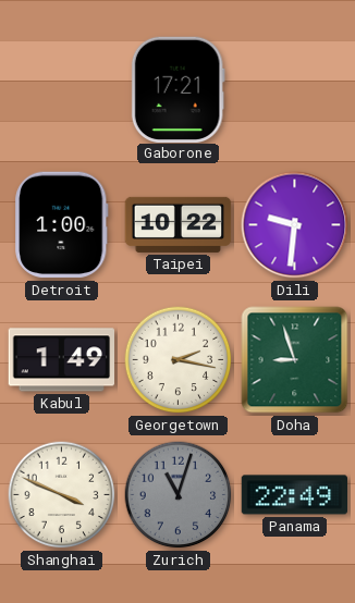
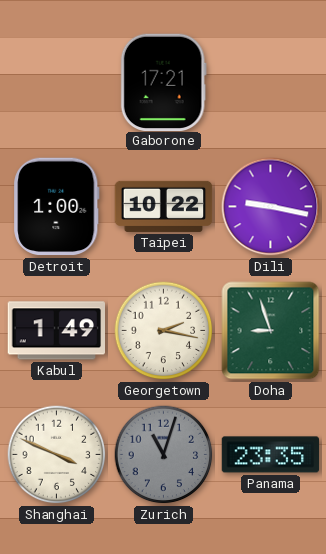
Dili: 9:31 -> 9:17
Panama: 22:49 -> 23:35
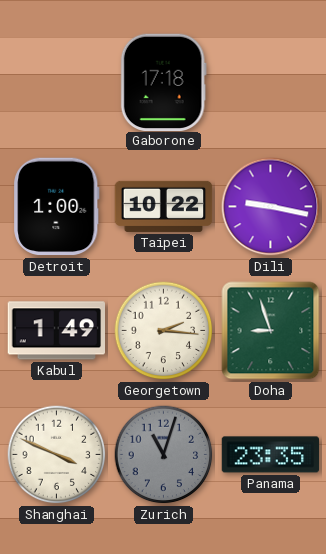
Gaborone: 17:21 -> 17:18
Georgetown: 2:17 -> 2:16
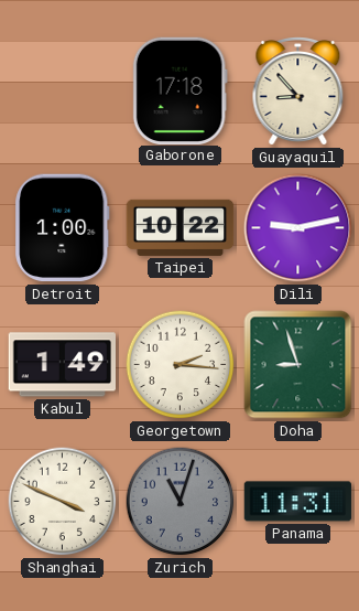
Guayaquil: none -> 8:53
Dili: 9:17 -> 9:13
Panama: 23:35 -> 11:31
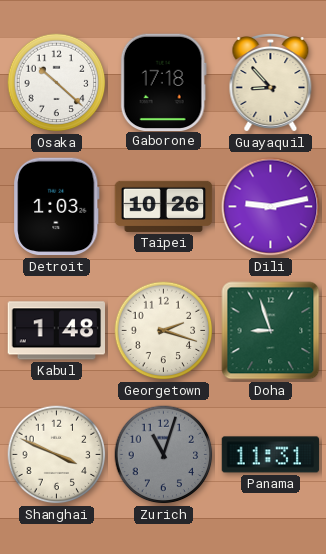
Osaka: none -> 10:22
Detroit: 1:00 -> 1:03
Taipei: 10:22 -> 10:26
Kabul: 1:49 -> 1:48
Georgetown: 2:16 -> 2:18
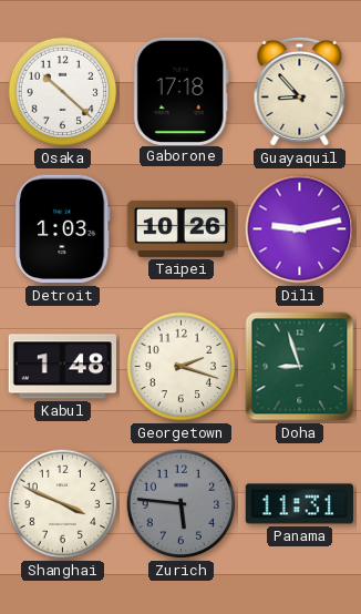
Zurich: 11:03 -> 5:46
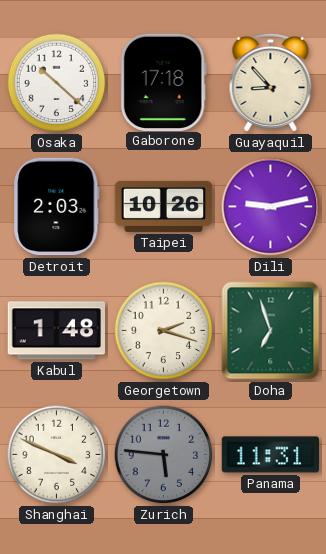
Detroit: 1:03 -> 2:03
Doha: 8:57 -> 6:57
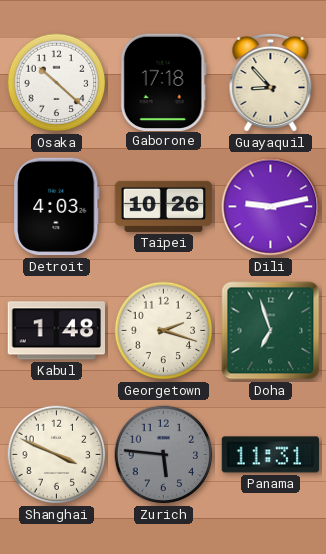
Detroit: 2:03 -> 4:03
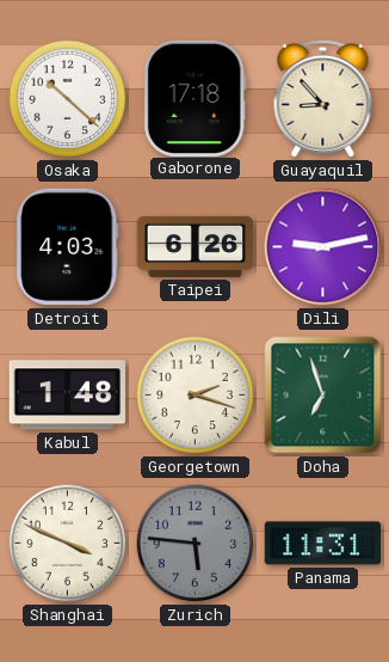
Taipei: 10:26 -> 6:26
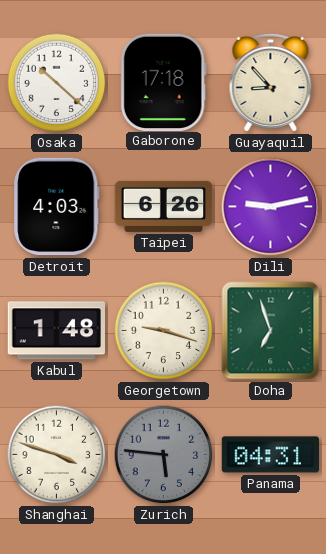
Georgetown: 2:18 -> 9:18
Shanghai: 3:49 -> 3:48
Panama: 11:31 -> 04:31
